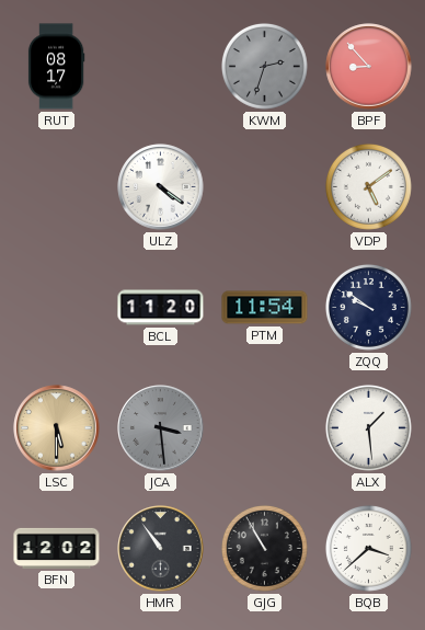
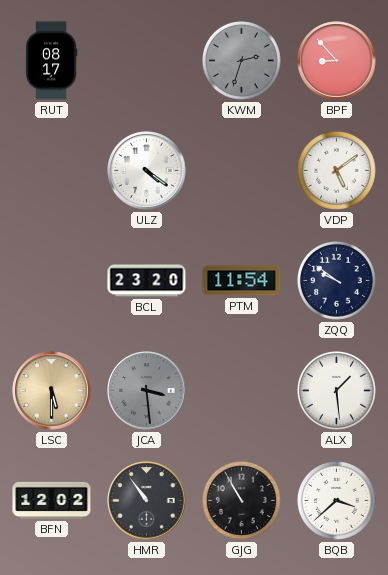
BCL: 11:20 -> 23:20
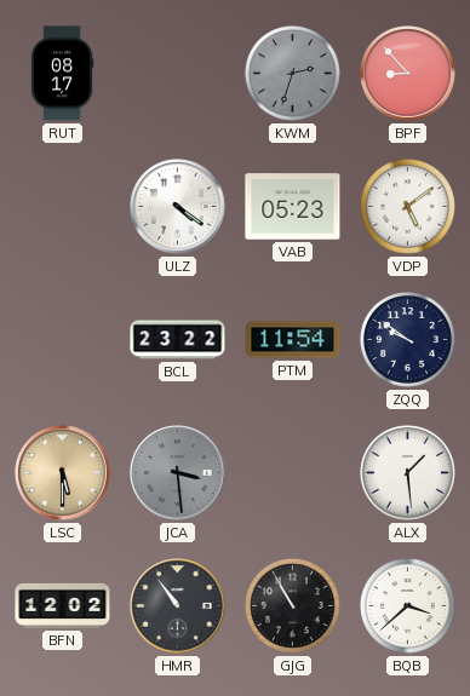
VAB: none -> 05:23
BCL: 23:20 -> 23:22
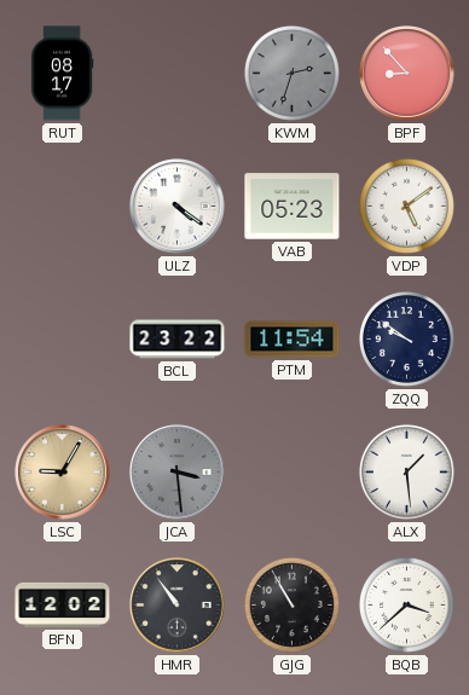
LSC: 5:30 -> 9:05
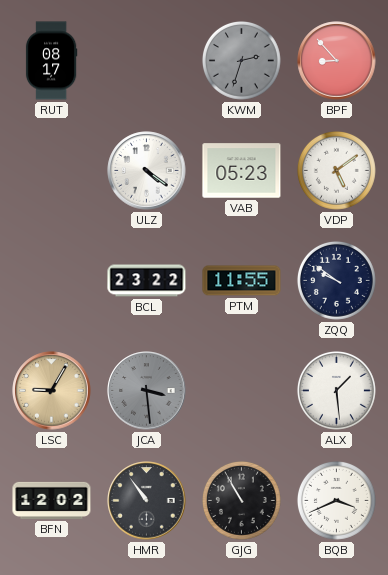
PTM: 11:54 -> 11:55
BQB: 3:38 -> 3:41
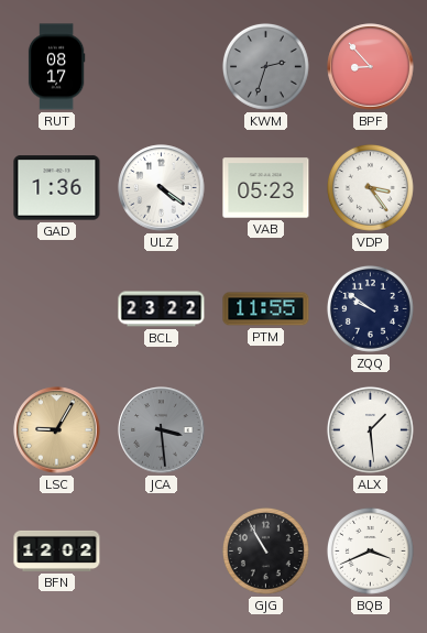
GAD: none -> 1:36
VDP: 5:09 -> 3:24
HMR: 10:54 -> none
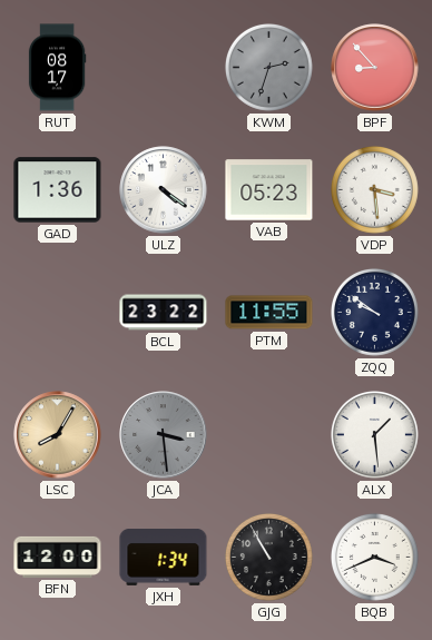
VDP: 3:24 -> 3:29
LSC: 9:05 -> 8:05
BFN: 12:02 -> 12:00
JXH: none -> 1:34
